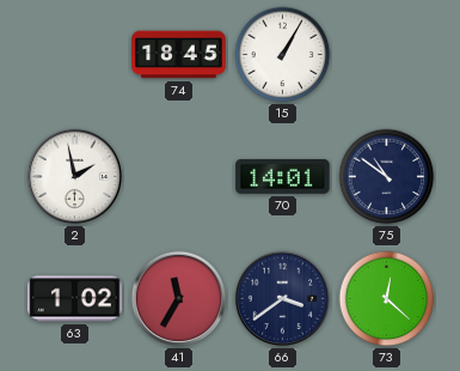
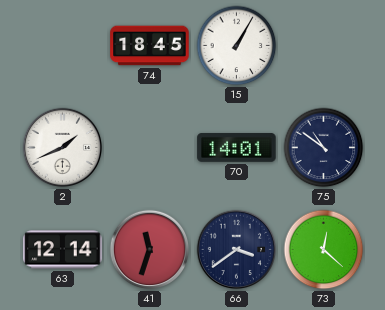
2: 1:58 -> 1:41
63: 1:02 -> 12:14
41: 11:35 -> 11:33
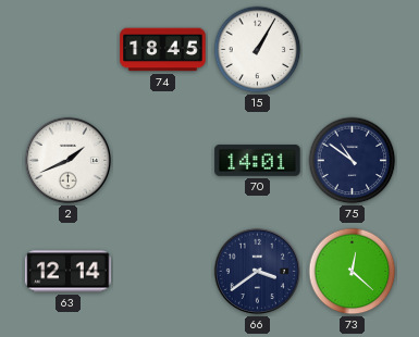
41: 11:33 -> none
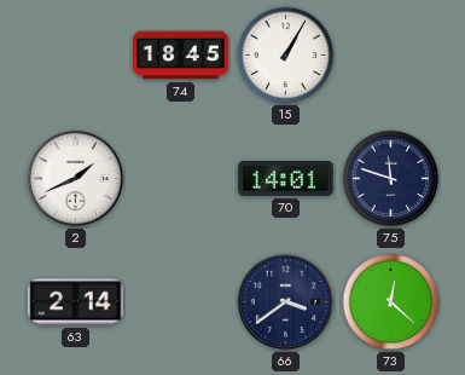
75: 10:51 -> 11:48
63: 12:14 -> 2:14
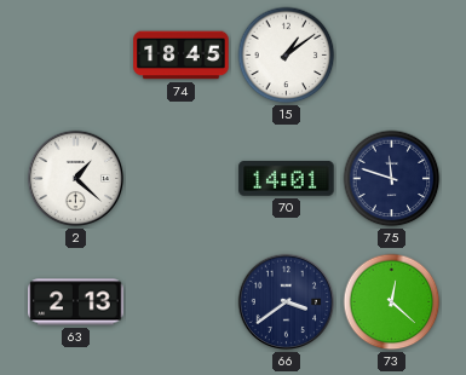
15: 1:05 -> 1:09
2: 1:41 -> 1:22
63: 2:14 -> 2:13
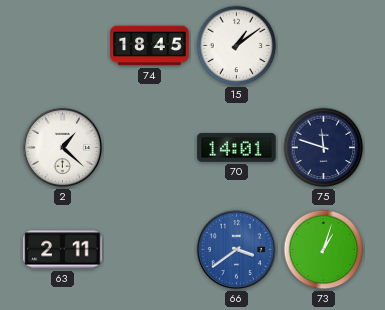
63: 2:13 -> 2:11
66 dial: navy -> blue
73: 12:22 -> 1:03
